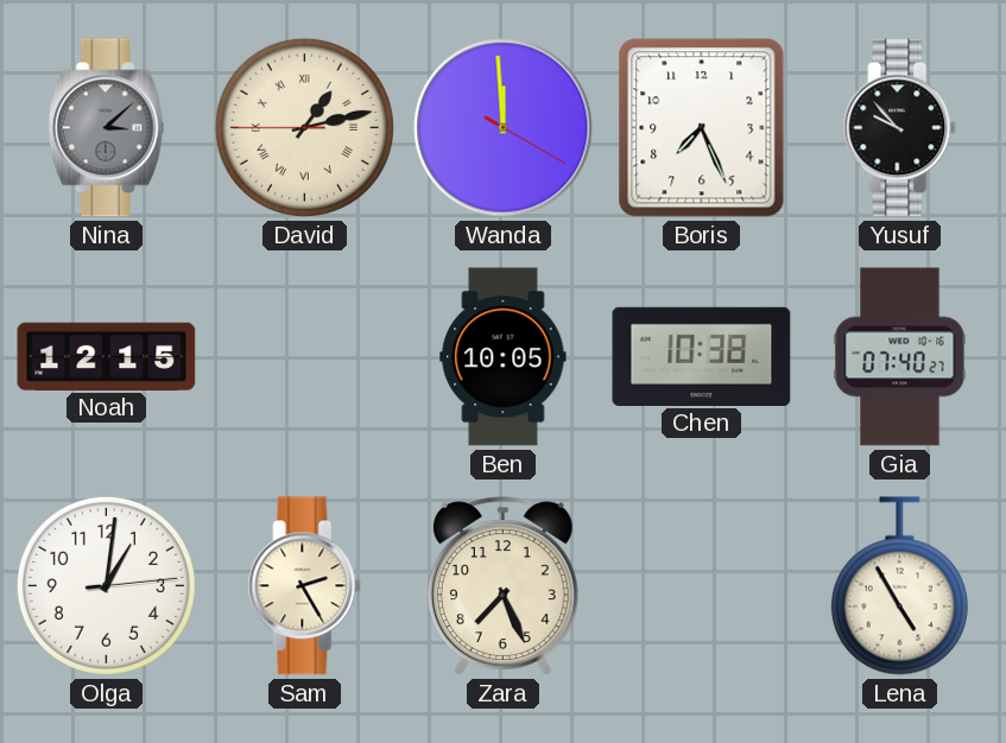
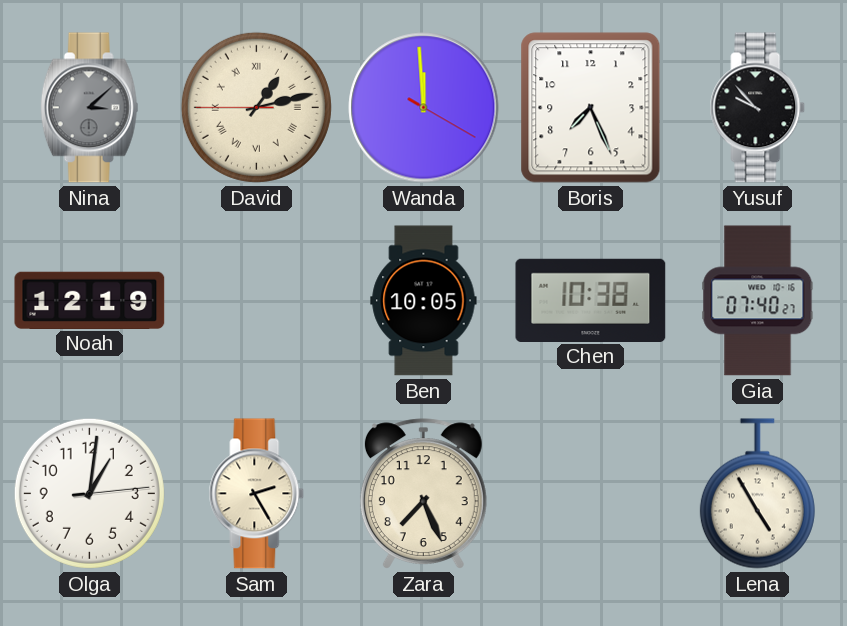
Noah: 12:15 -> 12:19
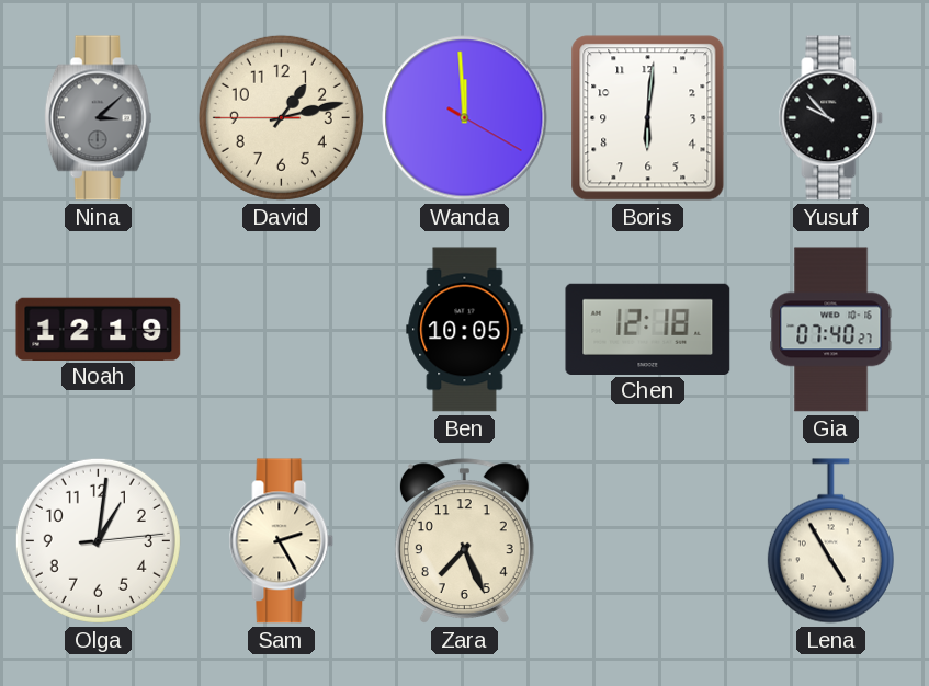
David numerals: Roman -> Arabic
Boris: 7:26 -> 6:01
Chen: 10:38 -> 12:18
